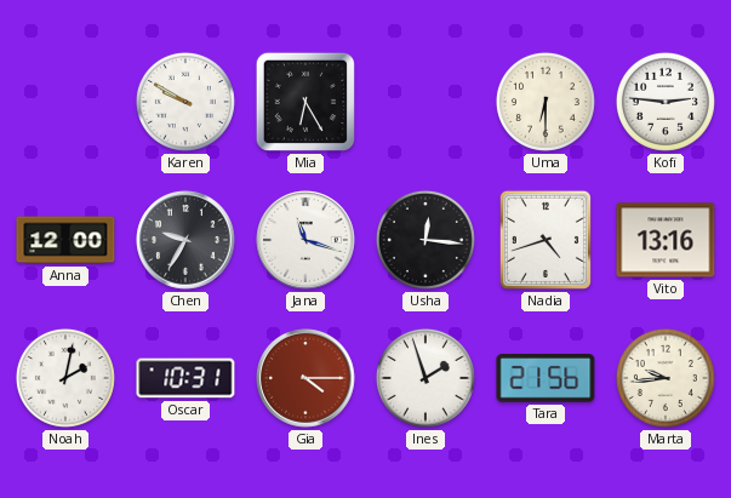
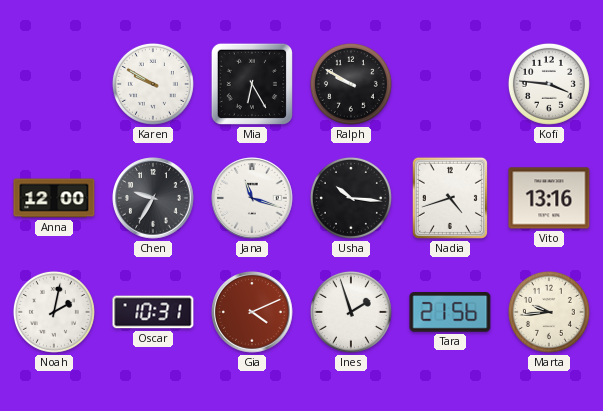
Ralph: none -> 9:50
Uma: 6:30 -> none
Kofi: 2:46 -> 3:46
Usha: 12:16 -> 10:16
Gia: 4:15 -> 4:11
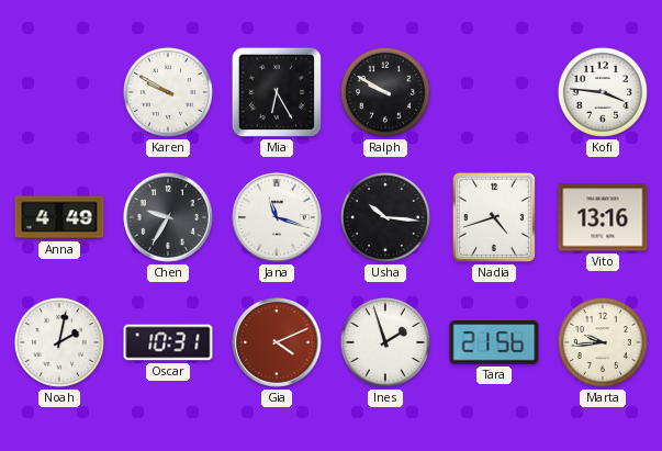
Anna: 12:00 -> 4:49
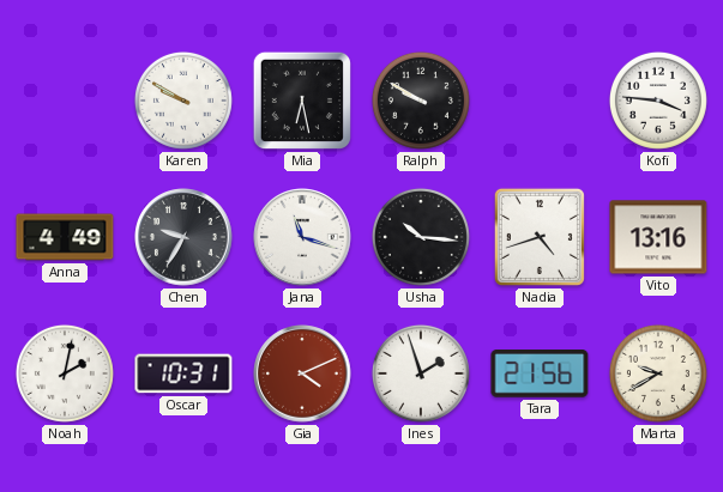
Mia: 6:25 -> 6:28
Marta: 9:44 -> 9:40
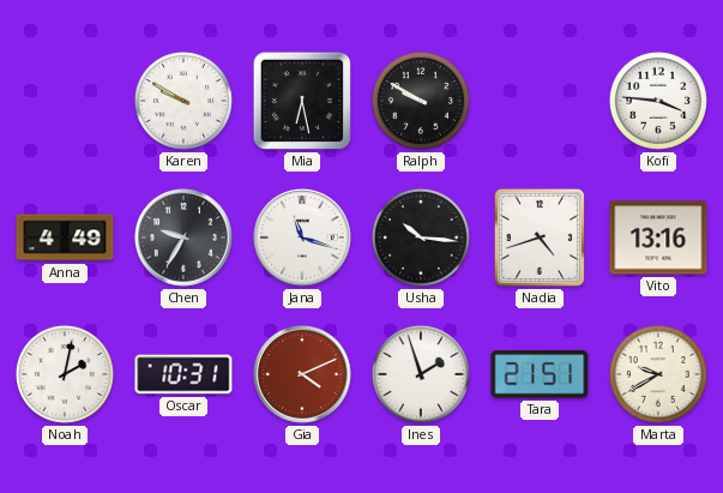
Tara: 21:56 -> 21:51
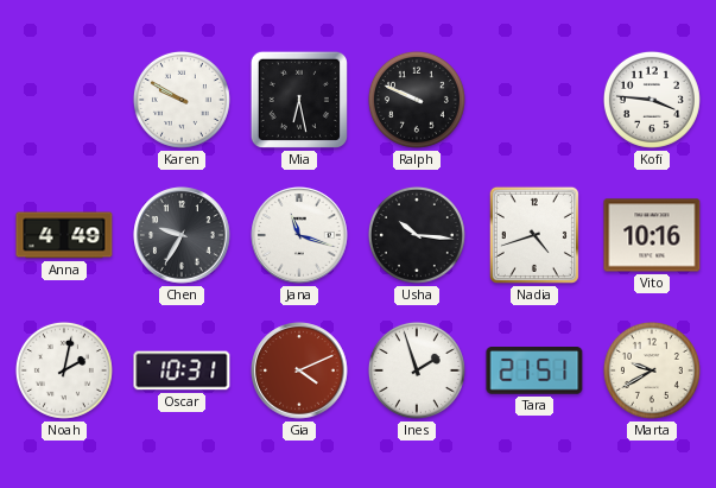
Ralph: 9:50 -> 9:49
Vito: 13:16 -> 10:16
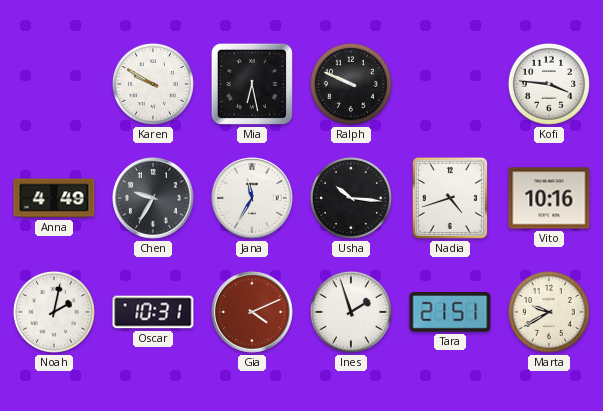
Jana: 11:18 -> 11:35
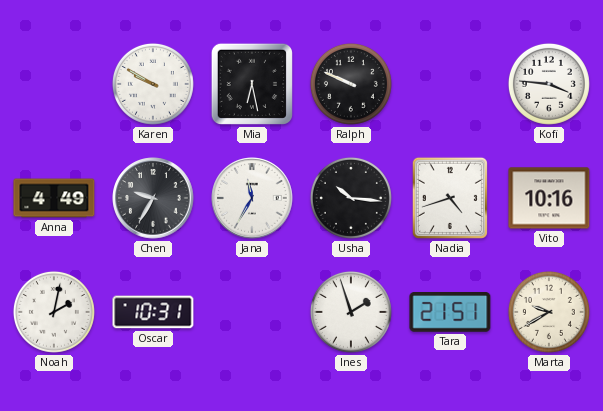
Gia: 4:11 -> none
